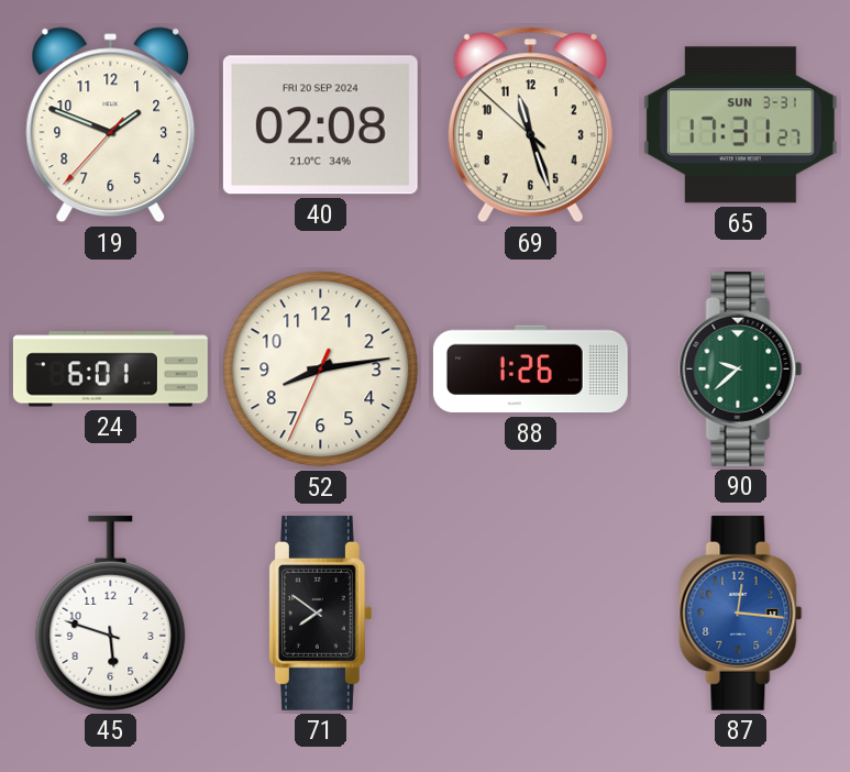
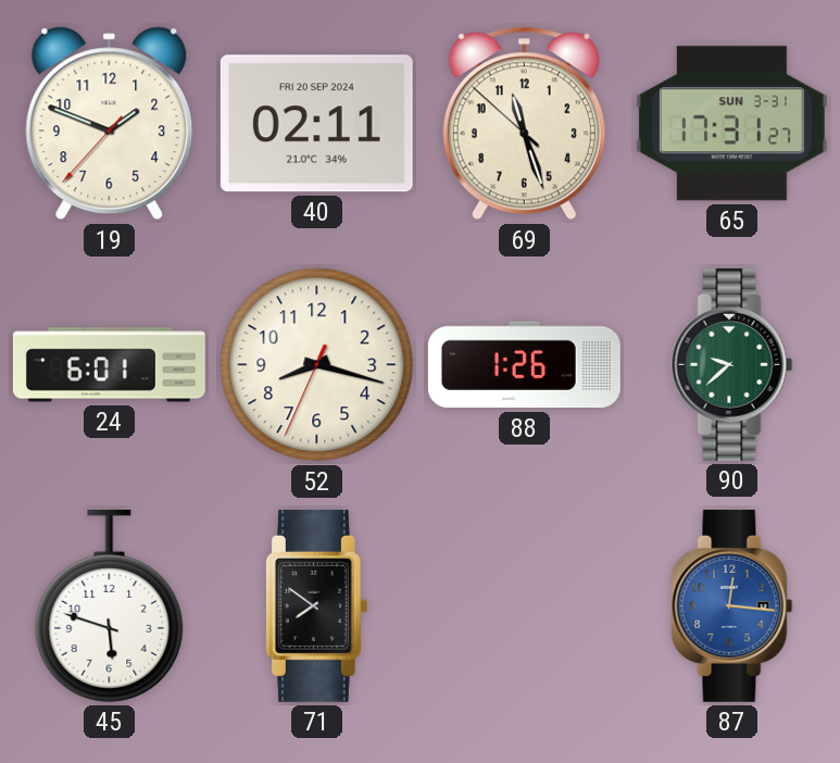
40: 02:08 -> 02:11
52: 8:13 -> 8:17
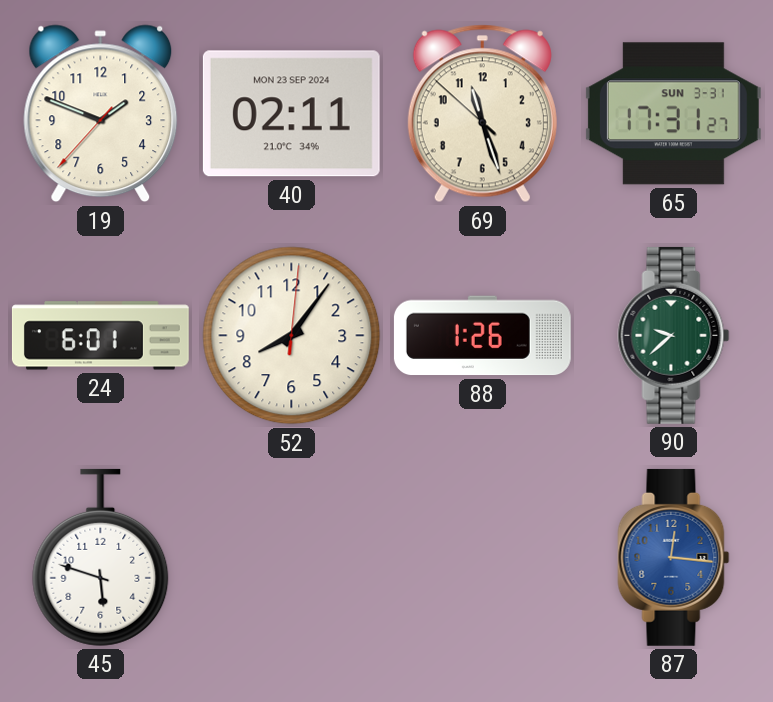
40 date: FRI 20 SEP 2024 -> MON 23 SEP 2024
52: 8:17 -> 8:06
71: 7:51 -> none
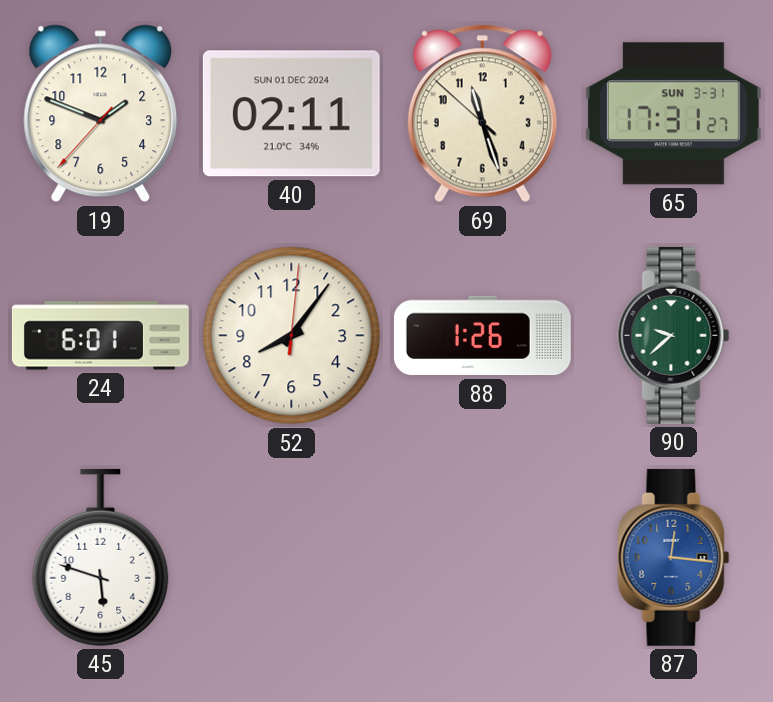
40 date: MON 23 SEP 2024 -> SUN 01 DEC 2024
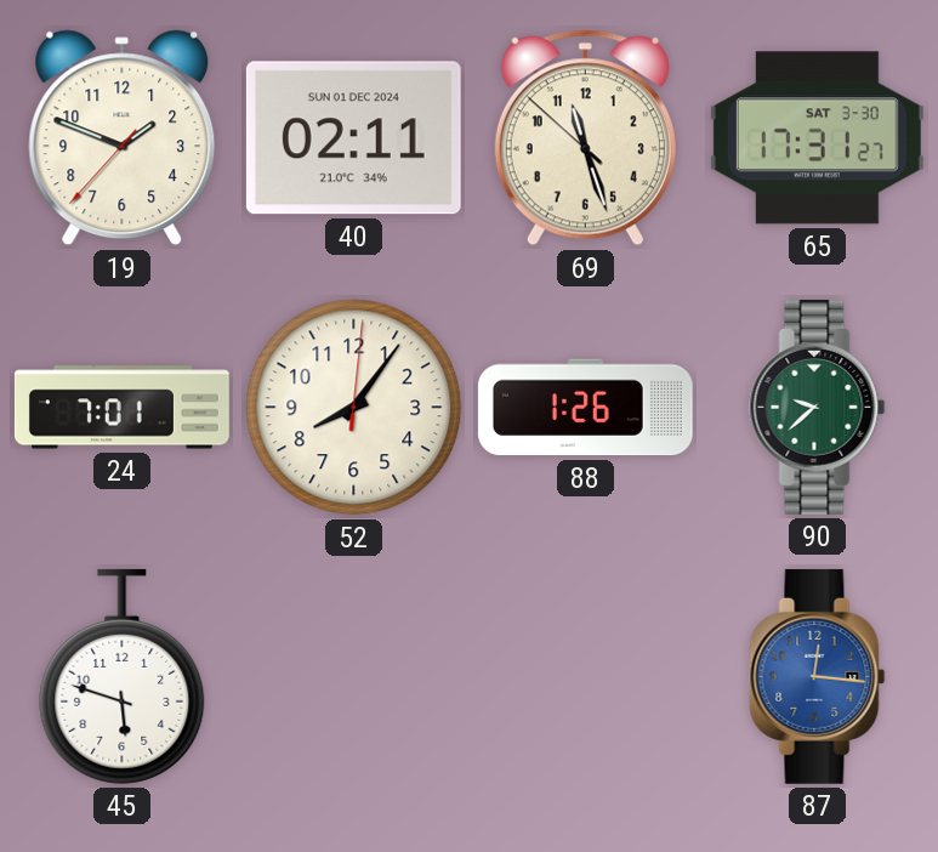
65 date: SUN 3-31 -> SAT 3-30
24: 6:01 -> 7:01
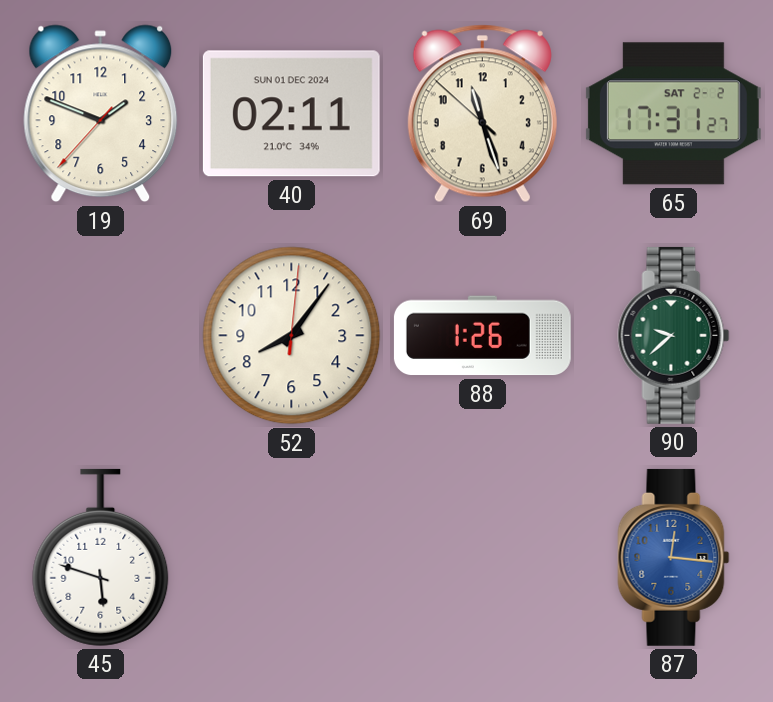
65 date: SAT 3-30 -> SAT 2-2
24: 7:01 -> none
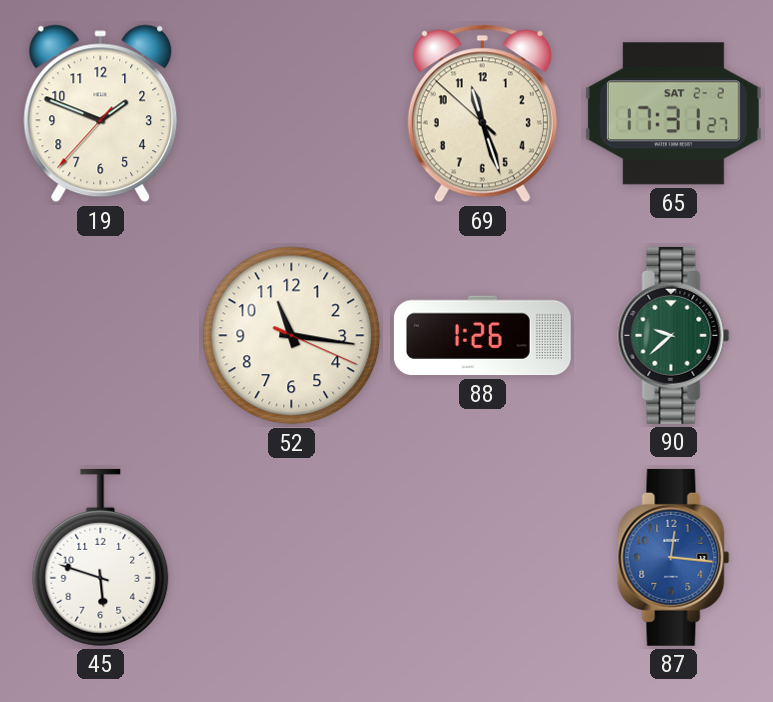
40: 02:11 -> none
52: 8:06 -> 11:16
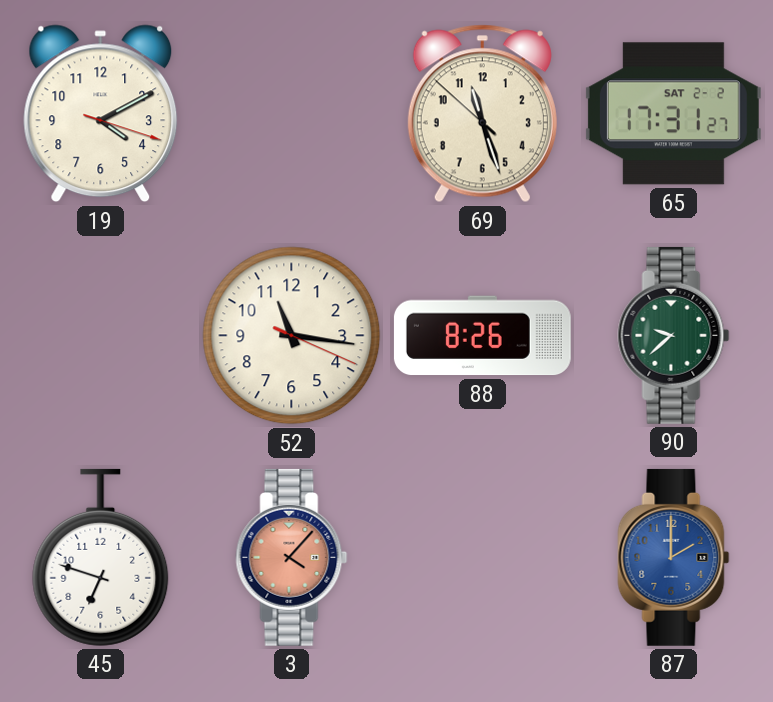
19: 1:48 -> 4:10
88: 1:26 -> 8:26
45: 5:48 -> 6:48
3: none -> 4:07
87: 12:16 -> 2:00
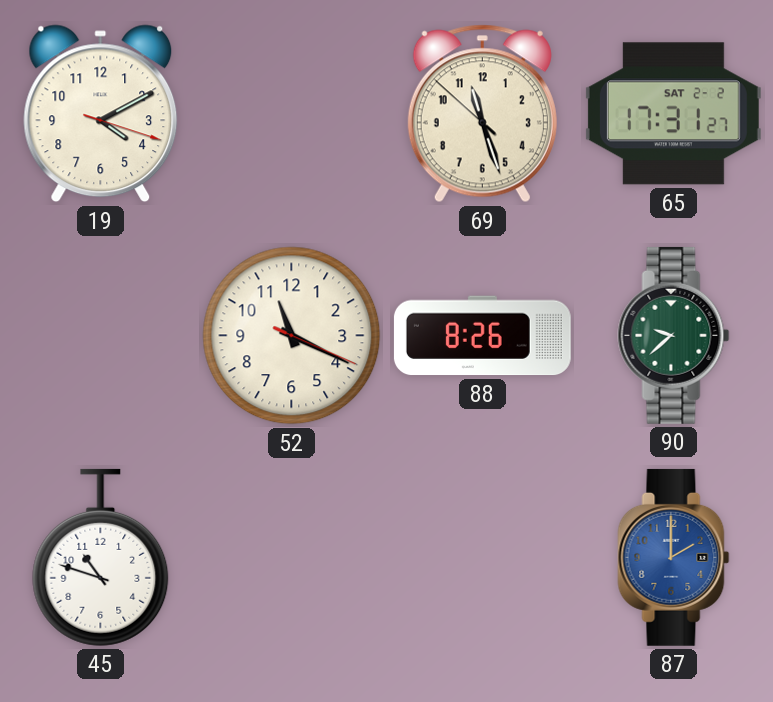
52: 11:16 -> 11:19
45: 6:48 -> 10:48
3: 4:07 -> none
